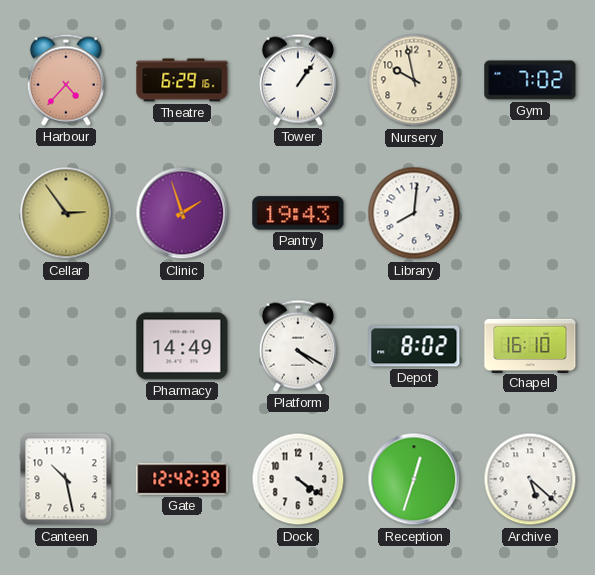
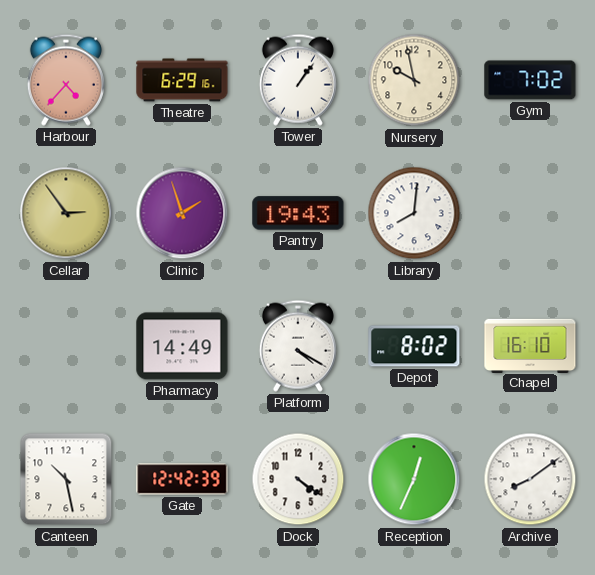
Reception: 12:33 -> 12:34
Archive: 5:22 -> 8:09
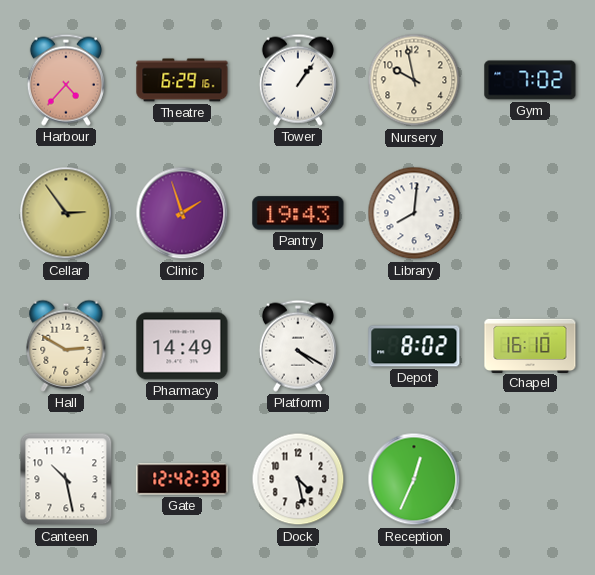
Hall: none -> 2:50
Dock: 4:21 -> 4:28
Archive: 8:09 -> none
